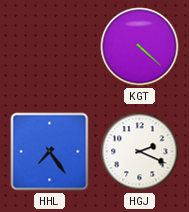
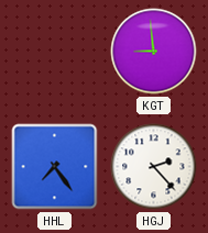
KGT: 4:22 -> 8:59
HGJ: 2:19 -> 2:23
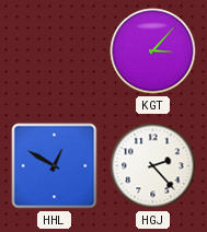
KGT: 8:59 -> 3:07
HHL: 7:24 -> 12:50
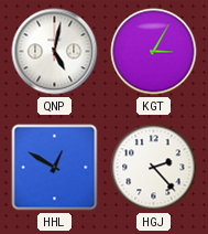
QNP: none -> 5:02
KGT: 3:07 -> 3:05
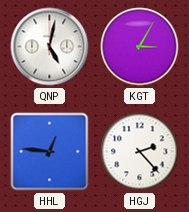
HHL: 12:50 -> 12:46
